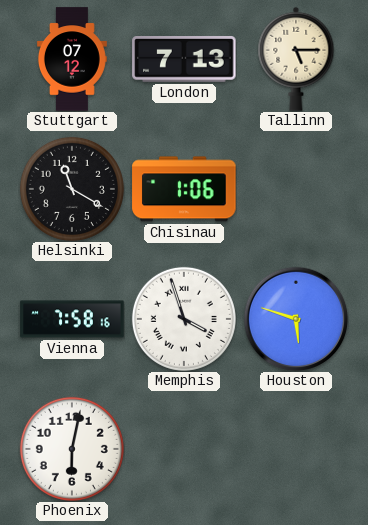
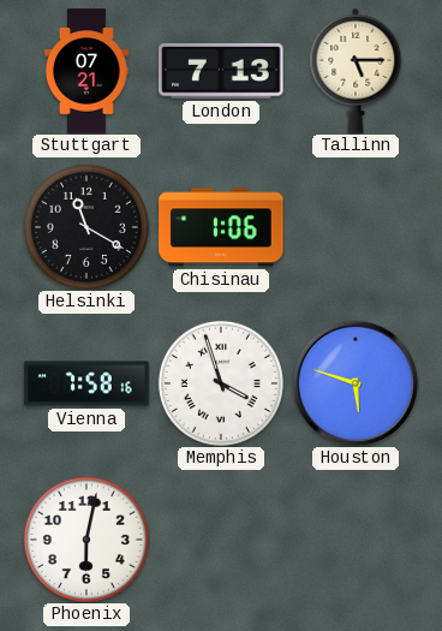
Stuttgart: 07:12 -> 07:21
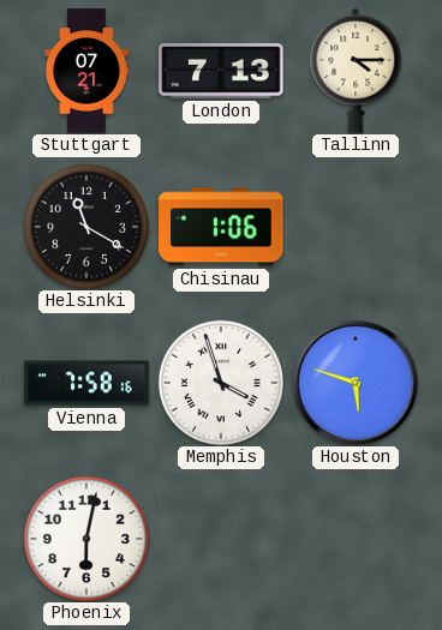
Tallinn: 5:15 -> 4:15
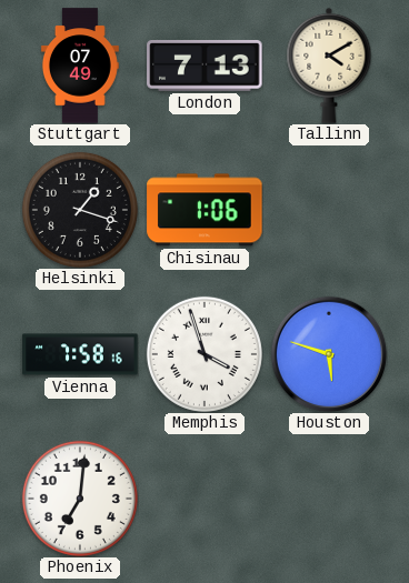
Stuttgart: 07:21 -> 07:49
Tallinn: 4:15 -> 4:10
Helsinki: 11:20 -> 1:18
Phoenix: 6:02 -> 7:01
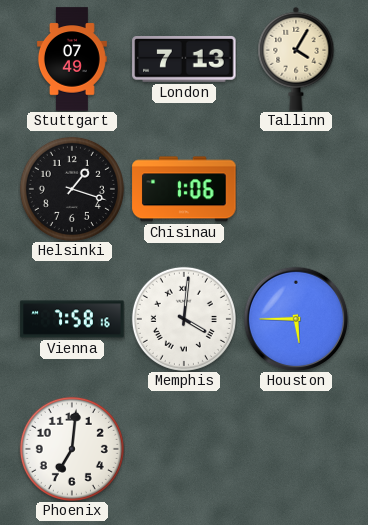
Tallinn: 4:10 -> 4:05
Memphis: 3:57 -> 4:01
Houston: 5:48 -> 5:45
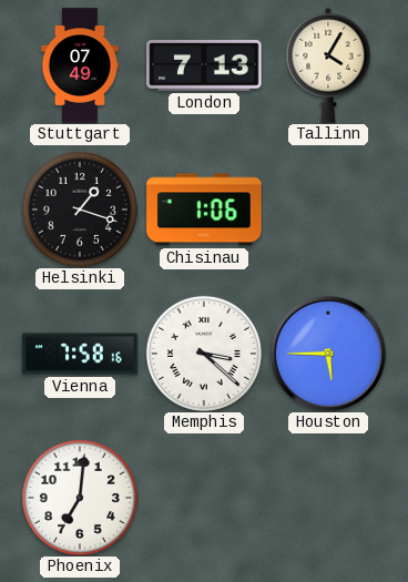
Memphis: 4:01 -> 3:22
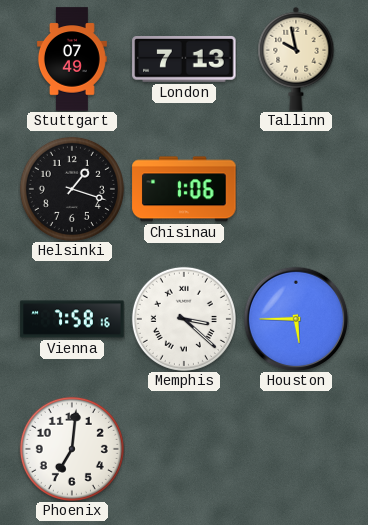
Tallinn: 4:05 -> 9:58
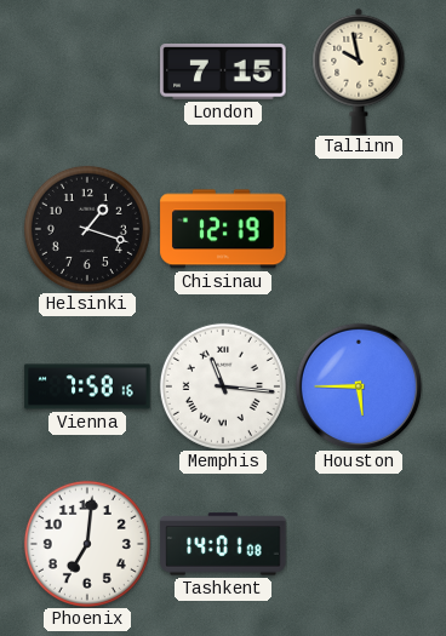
Stuttgart: 07:49 -> none
London: 7:13 -> 7:15
Chisinau: 1:06 -> 12:19
Memphis: 3:22 -> 11:16
Tashkent: none -> 14:01
